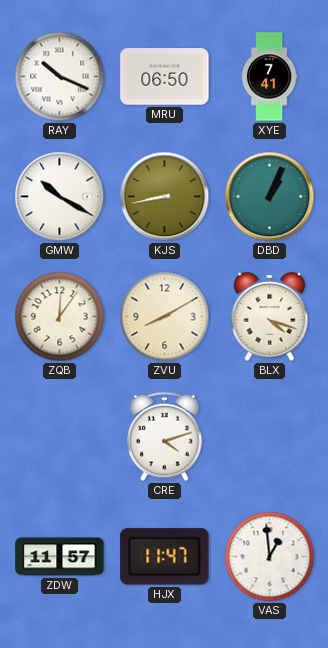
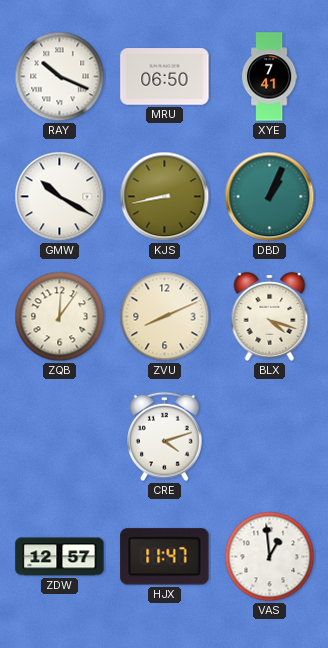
ZVU: 8:10 -> 8:11
ZDW: 11:57 -> 12:57
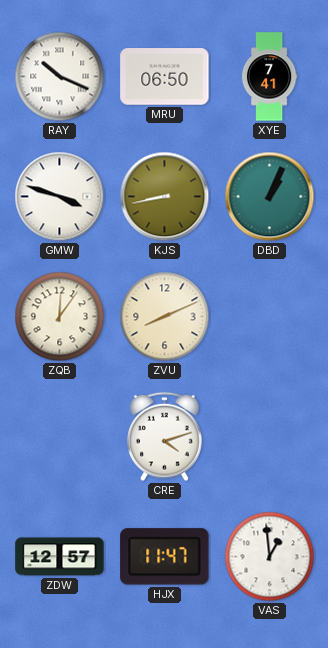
GMW: 10:20 -> 3:48
BLX: 4:18 -> none
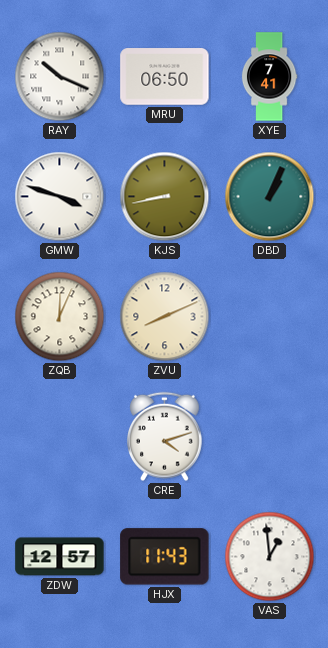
ZQB: 12:06 -> 12:04
HJX: 11:47 -> 11:43
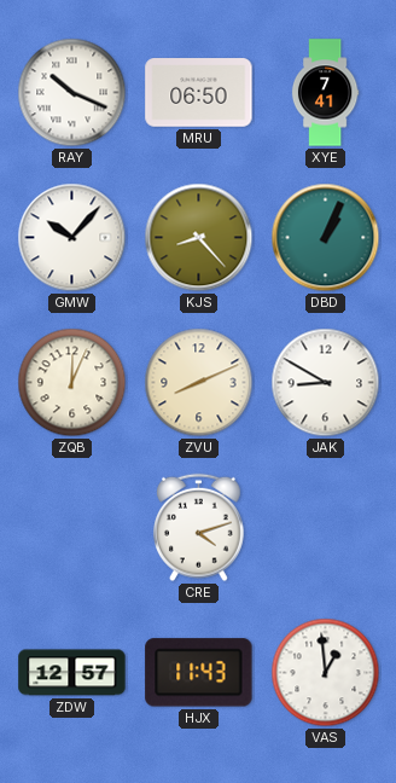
GMW: 3:48 -> 10:07
KJS: 8:43 -> 8:23
JAK: none -> 8:50
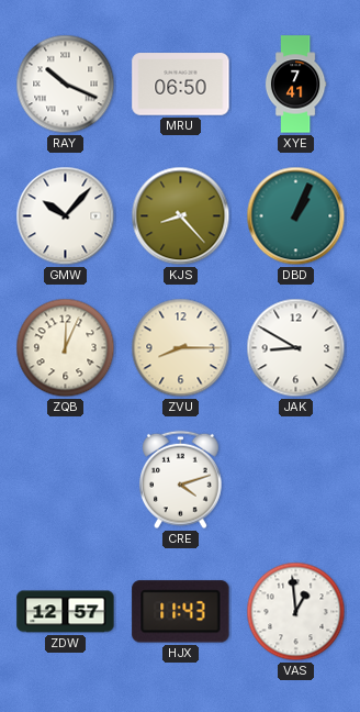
ZVU: 8:11 -> 8:15
